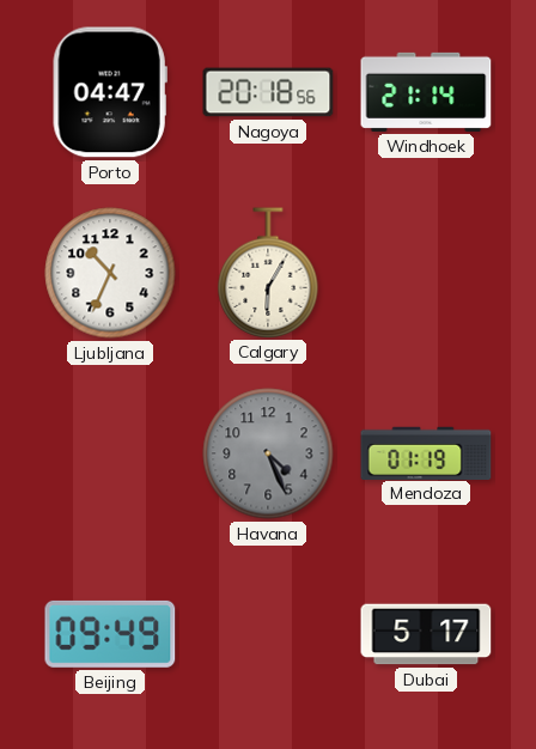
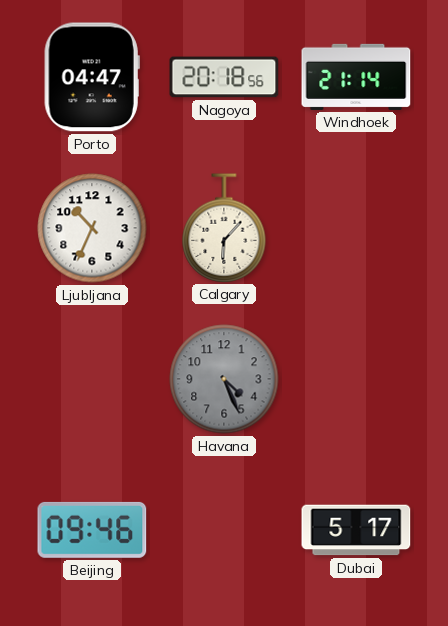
Calgary: 6:05 -> 6:07
Mendoza: 01:19 -> none
Beijing: 09:49 -> 09:46
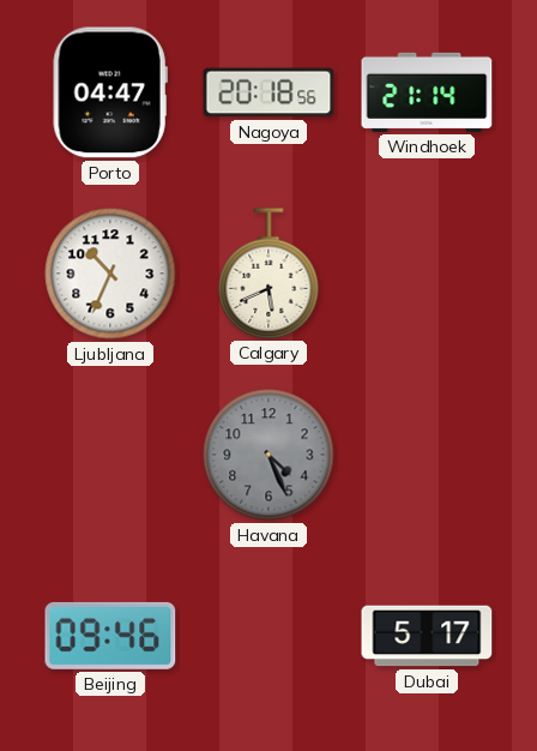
Calgary: 6:07 -> 5:41
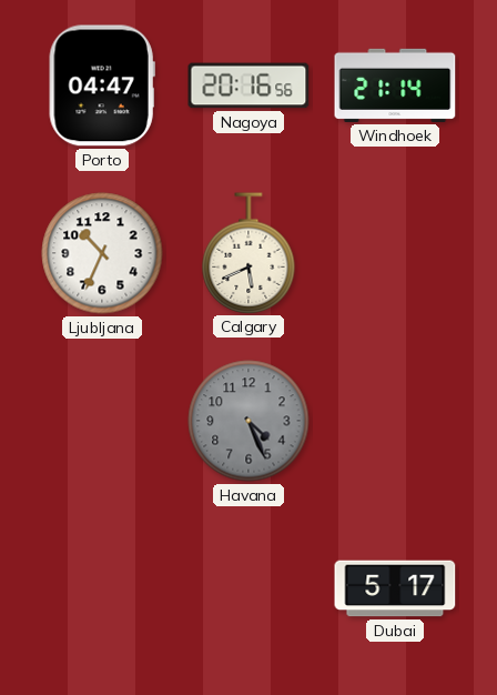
Nagoya: 20:18 -> 20:16
Beijing: 09:46 -> none
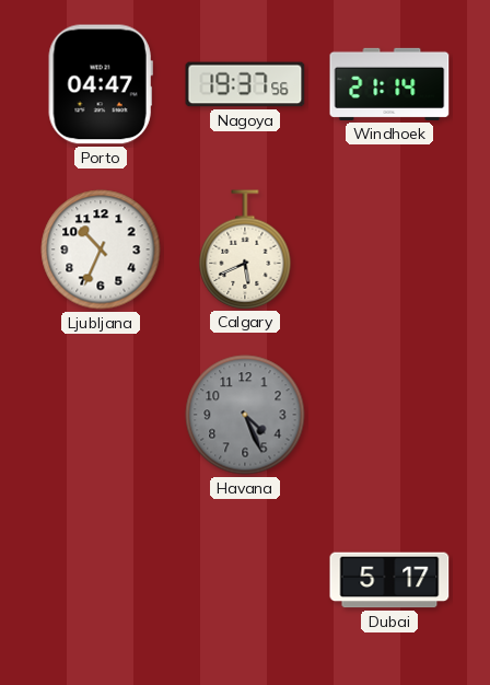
Nagoya: 20:16 -> 19:37
